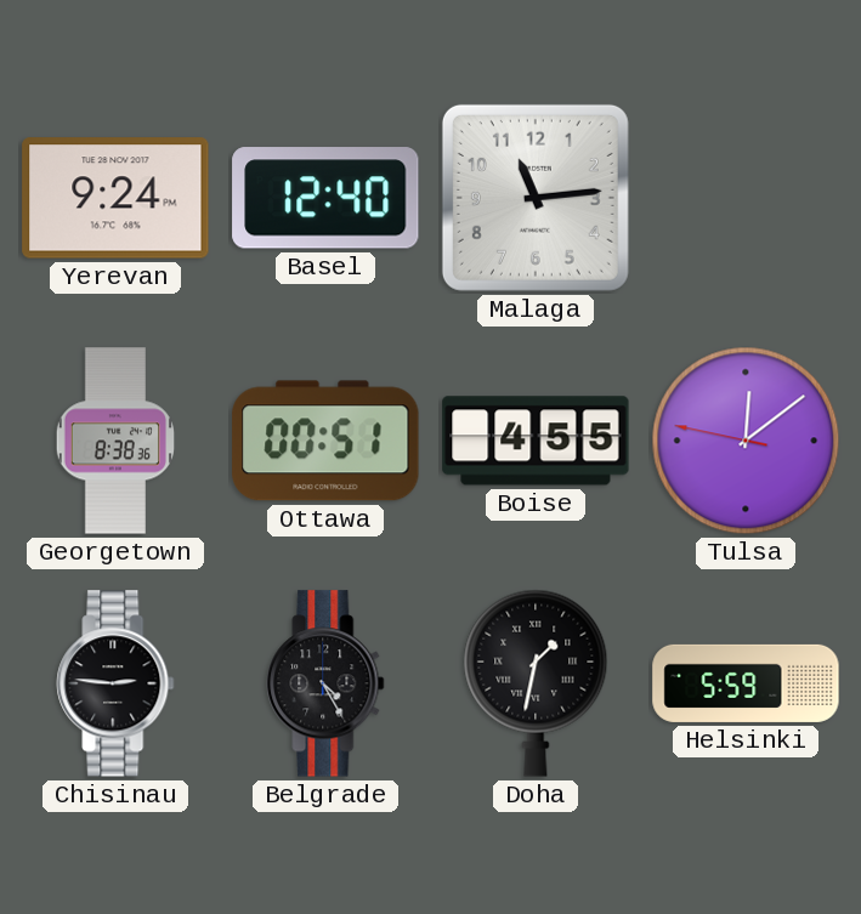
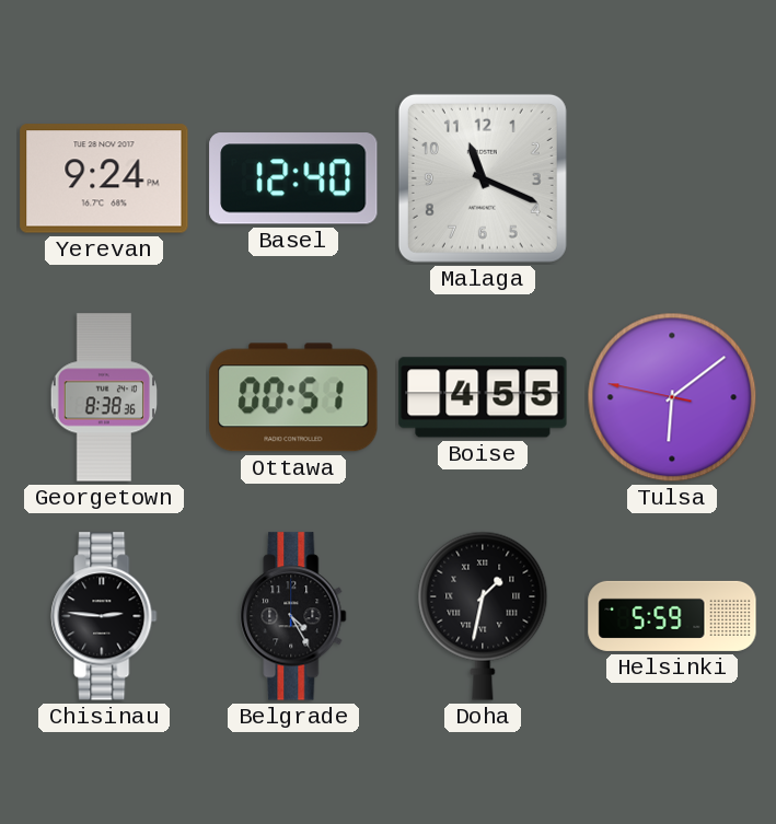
Malaga: 11:14 -> 11:19
Tulsa: 12:08 -> 6:08
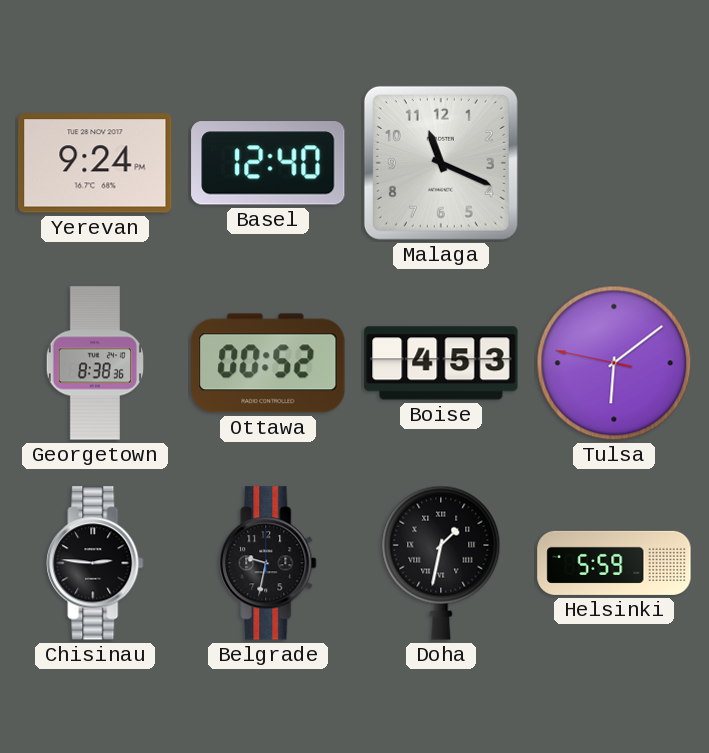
Ottawa: 00:51 -> 00:52
Boise: 4:55 -> 4:53
Belgrade: 4:25 -> 9:32
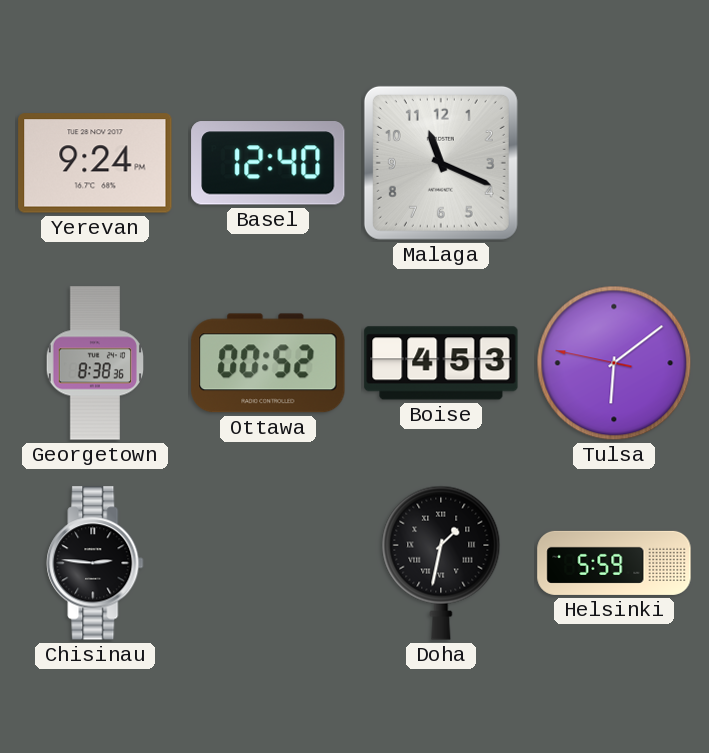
Belgrade: 9:32 -> none
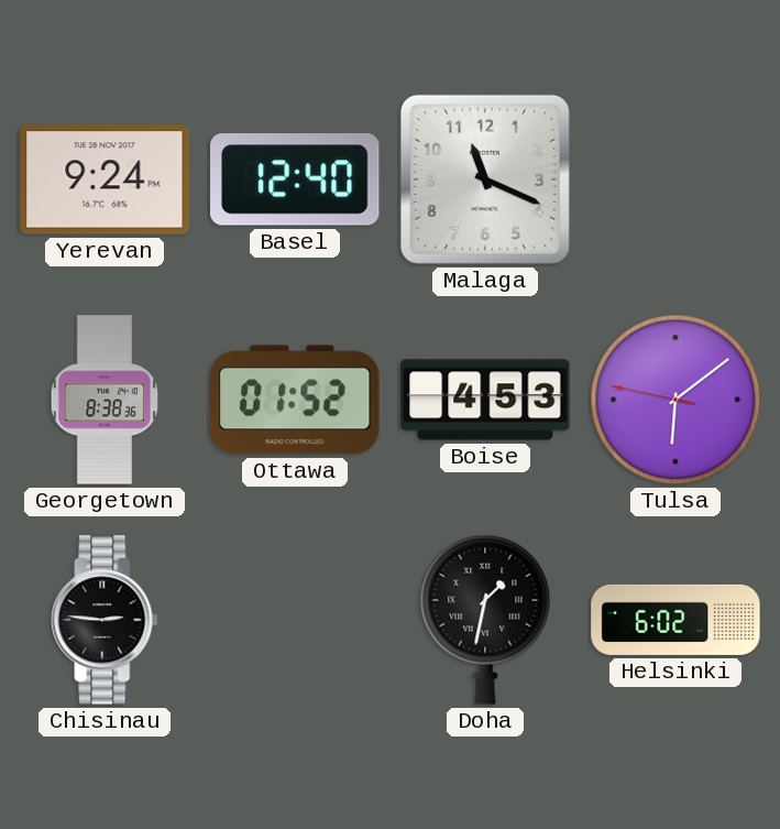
Ottawa: 00:52 -> 01:52
Helsinki: 5:59 -> 6:02
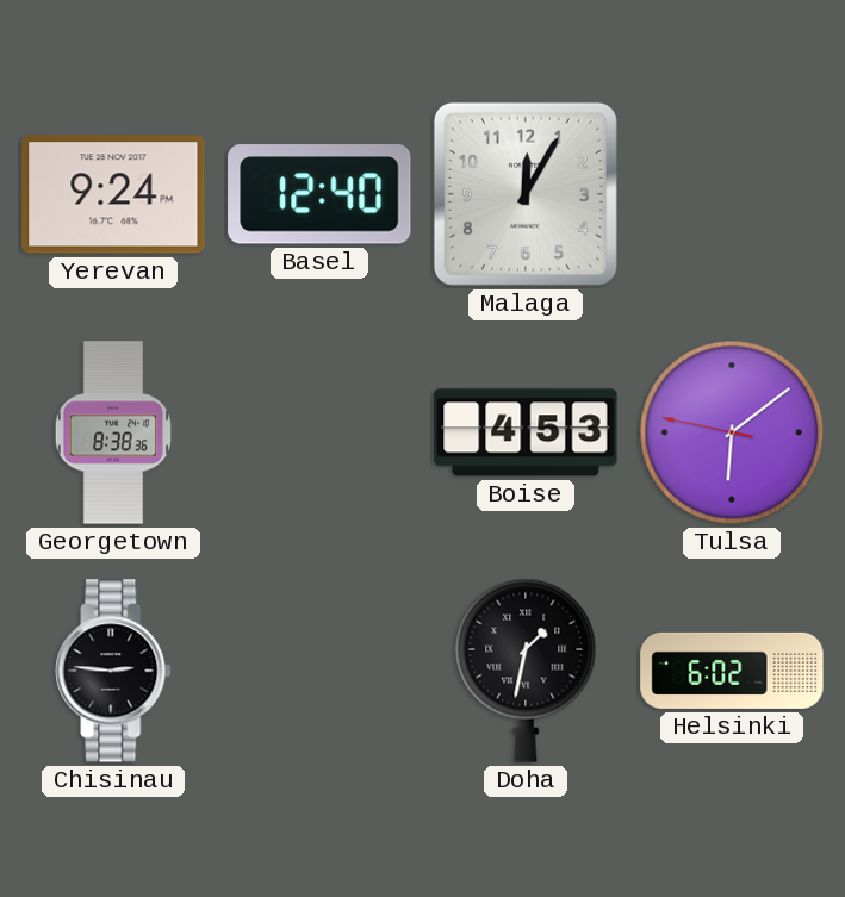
Malaga: 11:19 -> 12:05
Ottawa: 01:52 -> none
